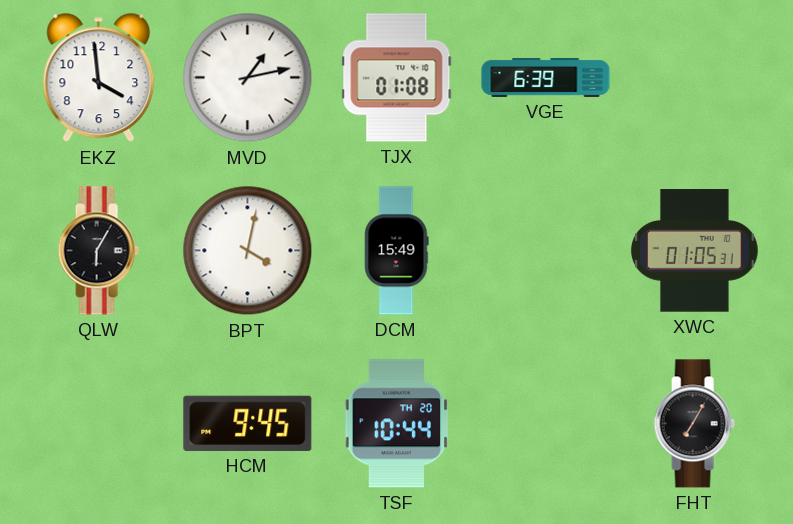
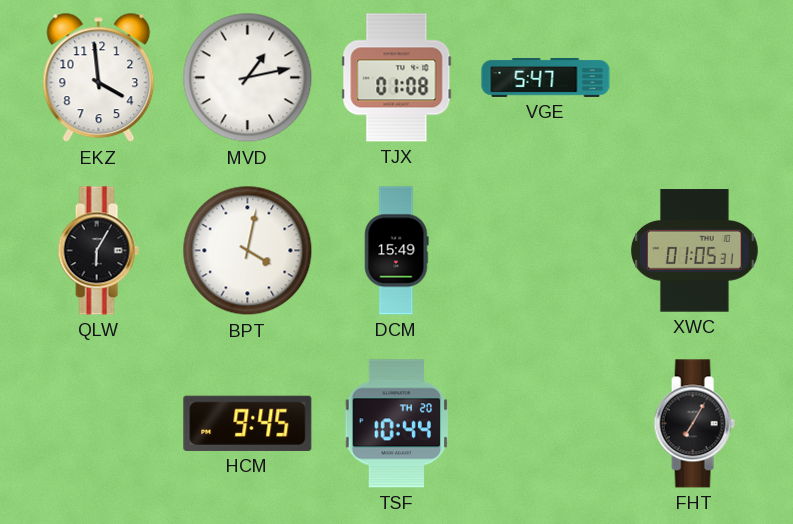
VGE: 6:39 -> 5:47
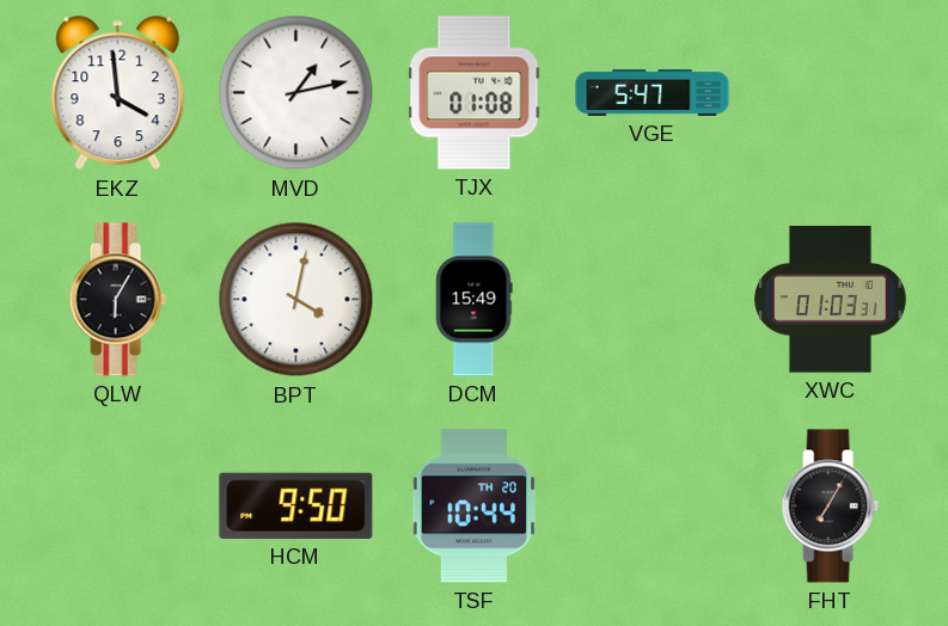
XWC: 01:05 -> 01:03
HCM: 9:45 -> 9:50
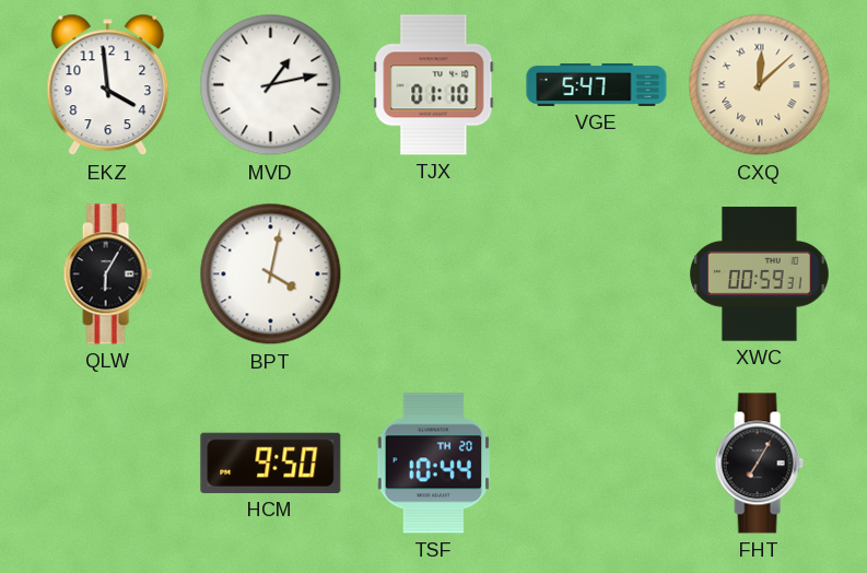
TJX: 01:08 -> 01:10
CXQ: none -> 12:08
DCM: 15:49 -> none
XWC: 01:03 -> 00:59
